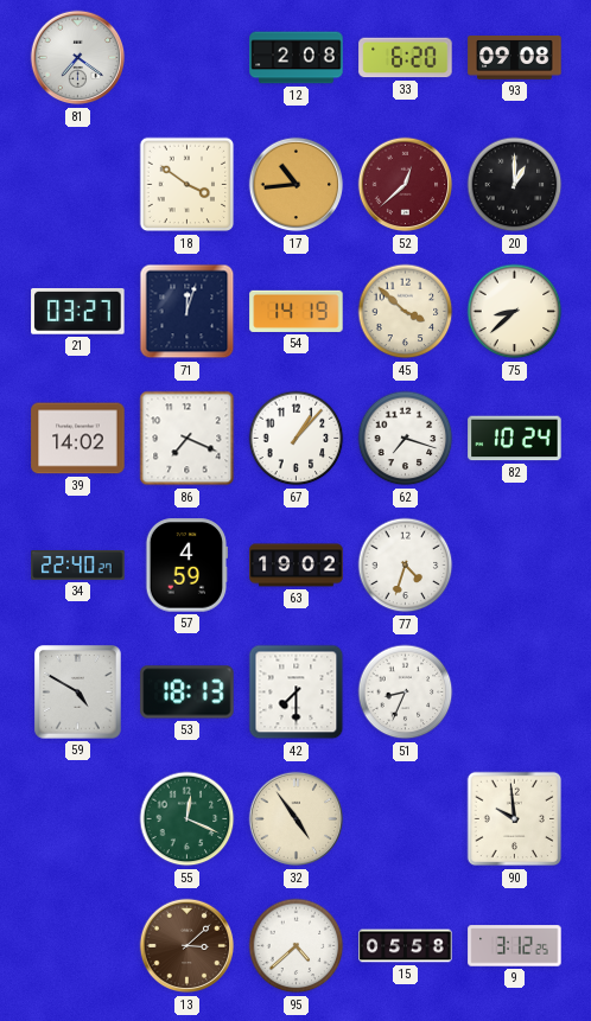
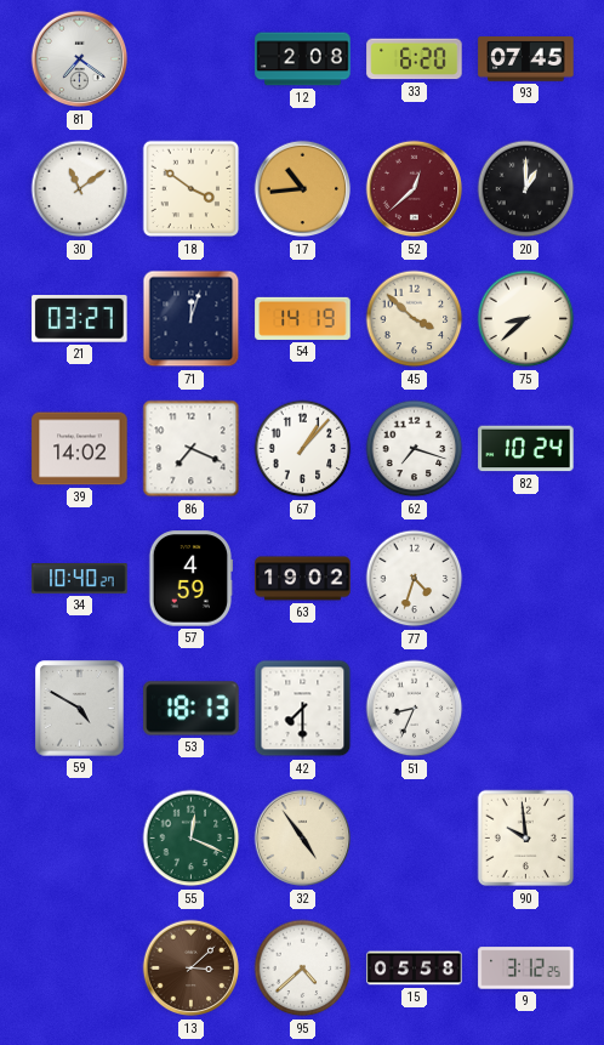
93: 09:08 -> 07:45
30: none -> 11:09
34: 22:40 -> 10:40
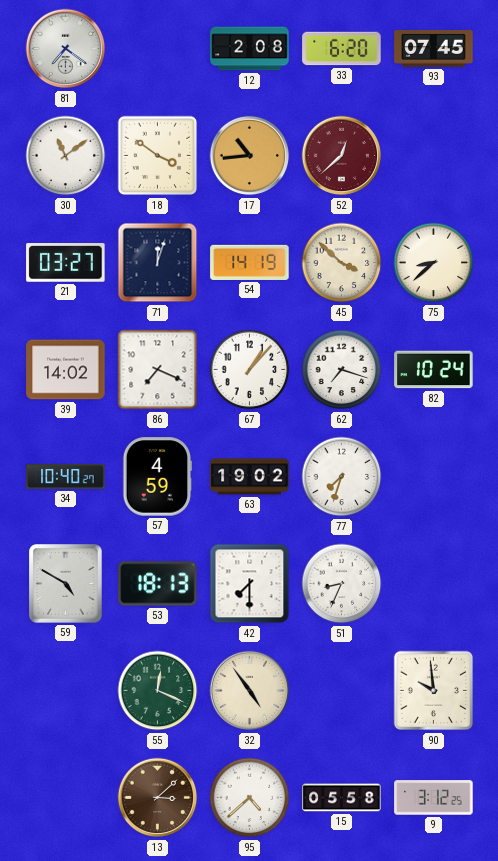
20: 1:00 -> none
77: 4:33 -> 7:33
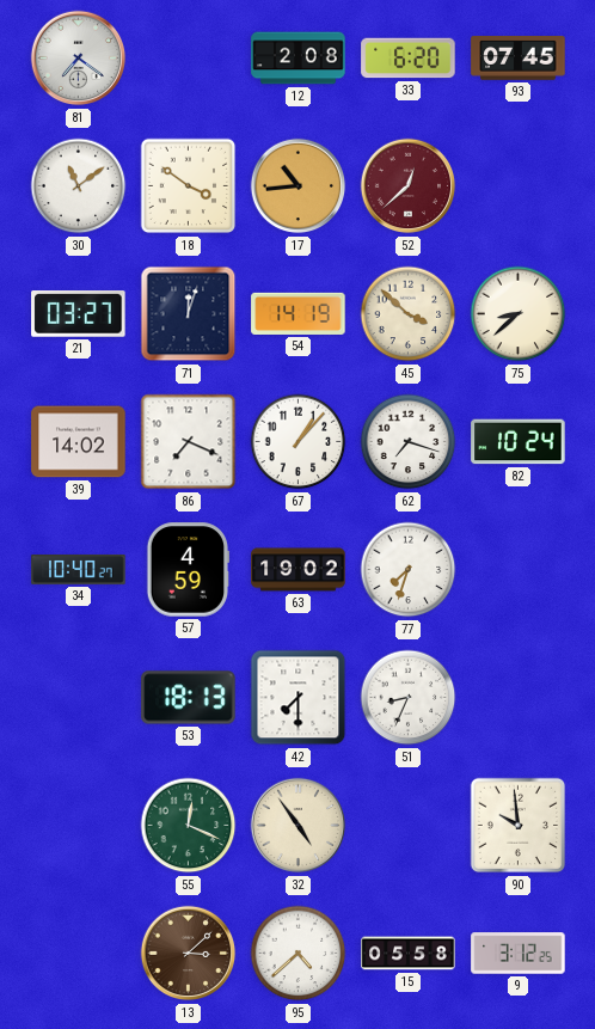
59: 4:50 -> none
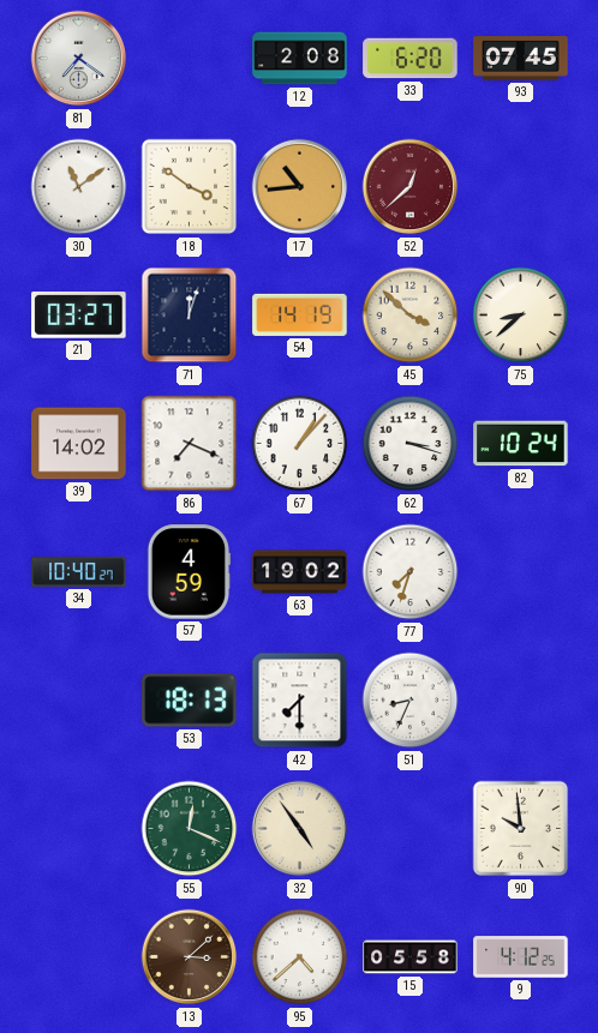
62: 7:18 -> 3:18
9: 3:12 -> 4:12
